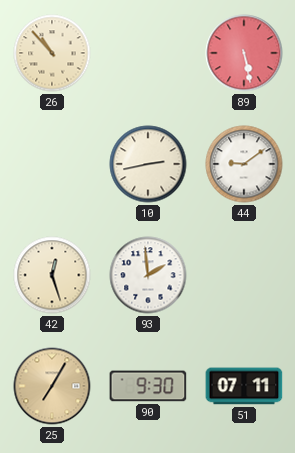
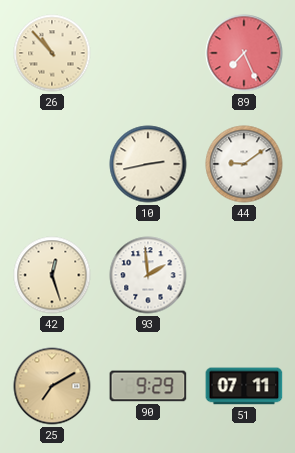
89: 5:28 -> 7:26
25: 7:05 -> 7:10
90: 9:30 -> 9:29
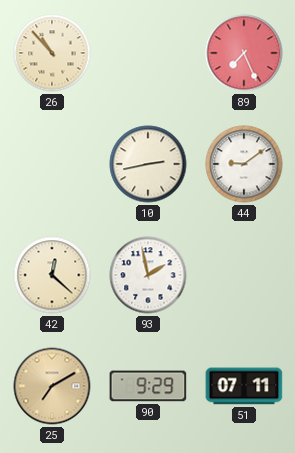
42: 12:27 -> 12:22
93: 1:59 -> 1:58
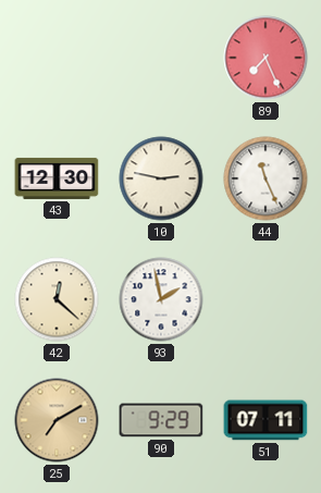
26: 10:53 -> none
43: none -> 12:30
10: 2:43 -> 2:47
44: 9:09 -> 11:26
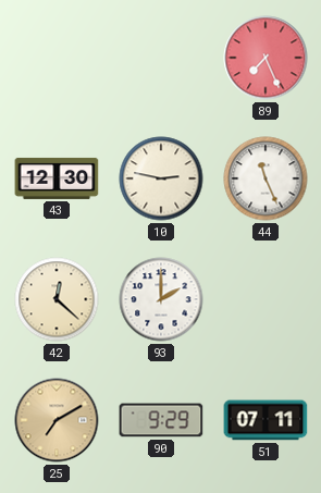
93: 1:58 -> 2:00
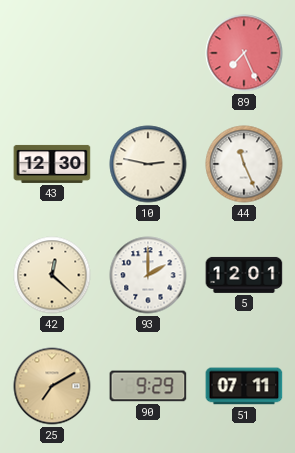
5: none -> 12:01
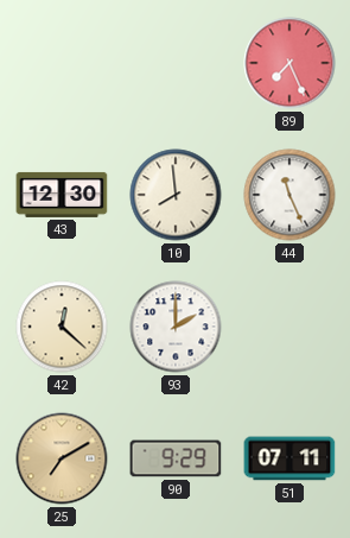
10: 2:47 -> 7:59
5: 12:01 -> none
